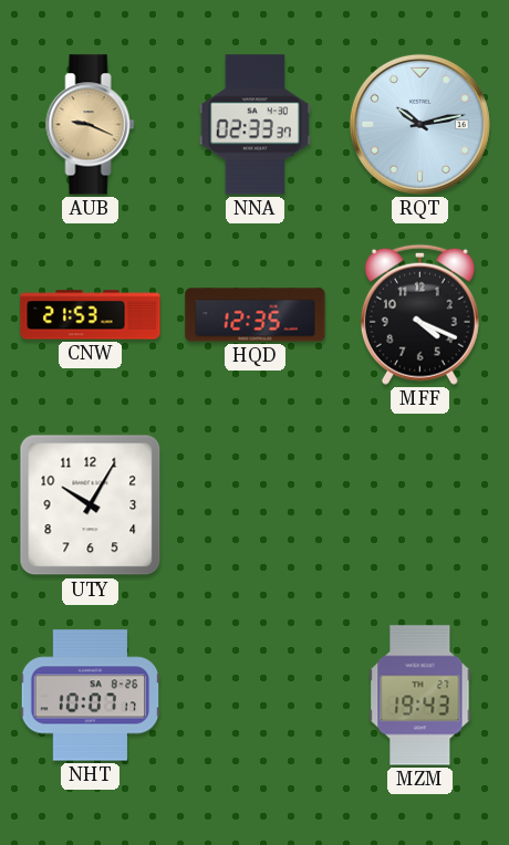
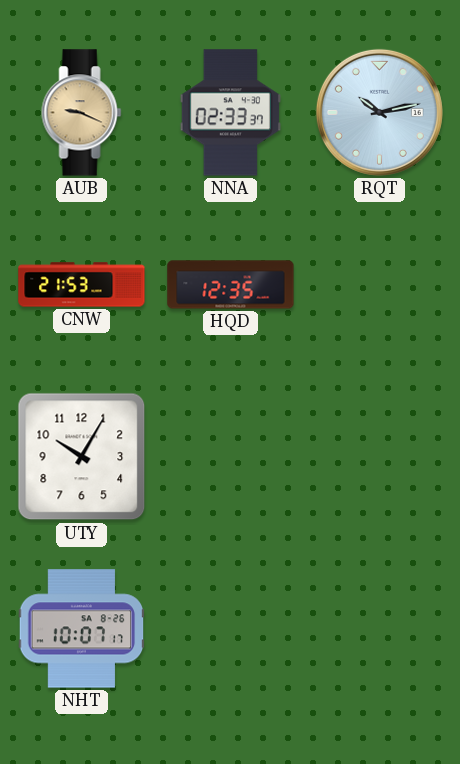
MFF: 4:19 -> none
MZM: 19:43 -> none
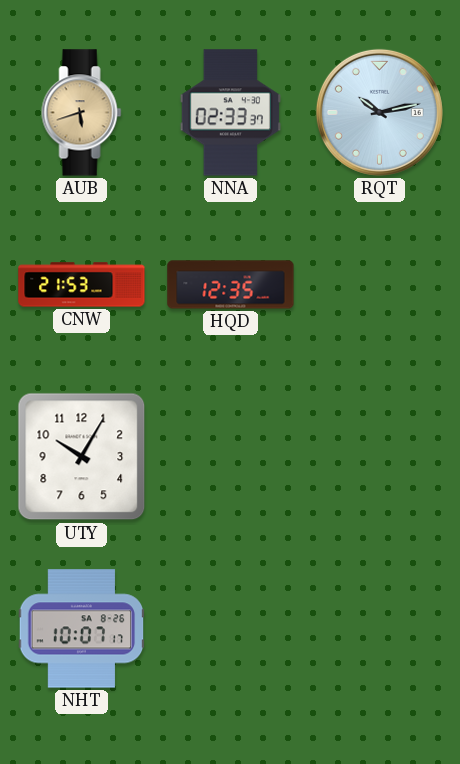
AUB: 9:19 -> 5:42
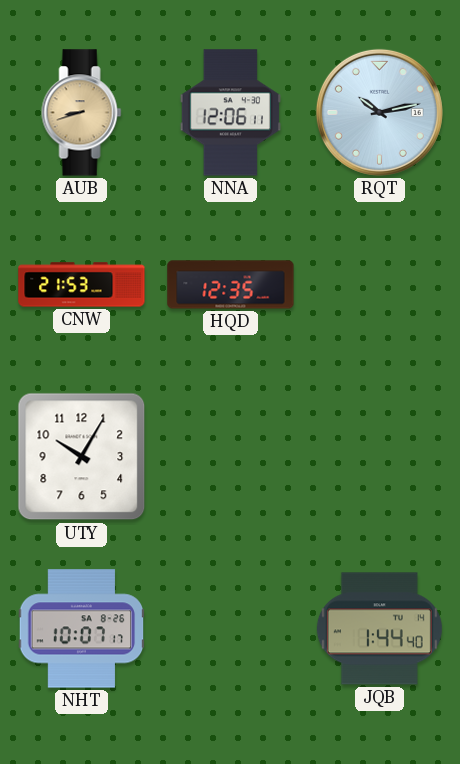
AUB: 5:42 -> 8:42
NNA: 02:33 -> 12:06
JQB: none -> 1:44
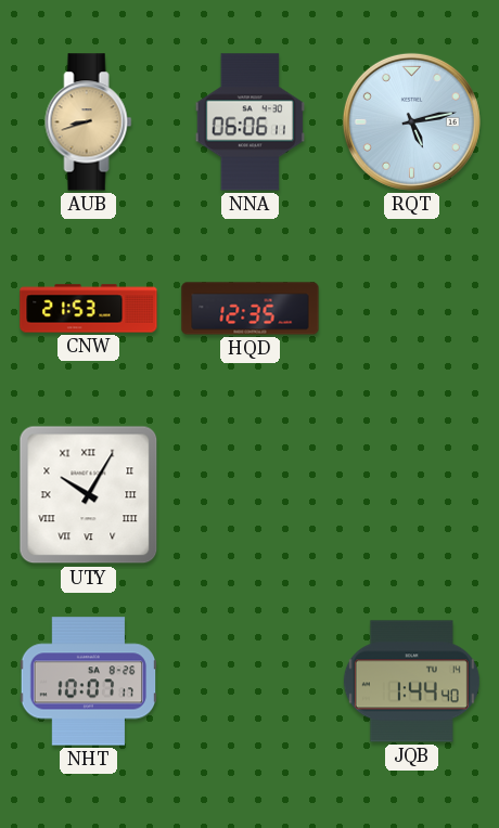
NNA: 12:06 -> 06:06
RQT: 10:13 -> 5:13
UTY numerals: Arabic -> Roman
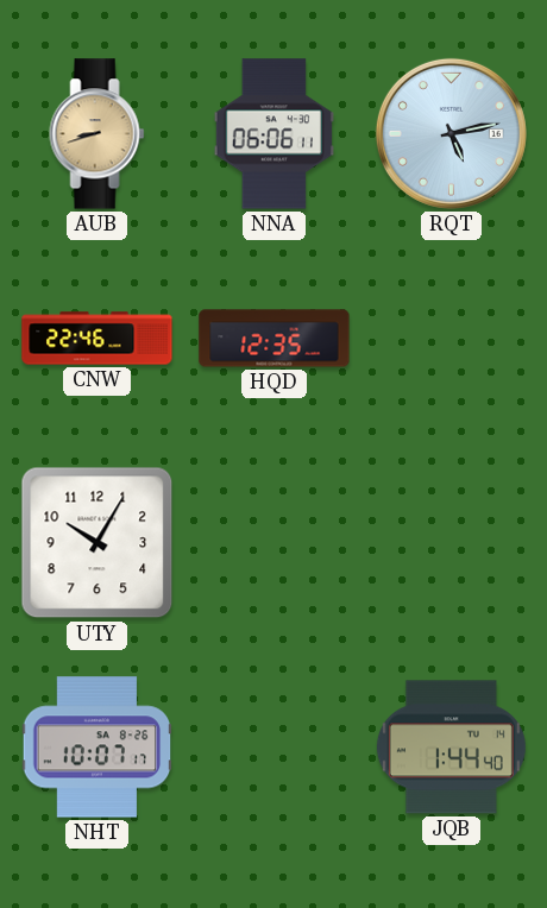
CNW: 21:53 -> 22:46
UTY numerals: Roman -> Arabic
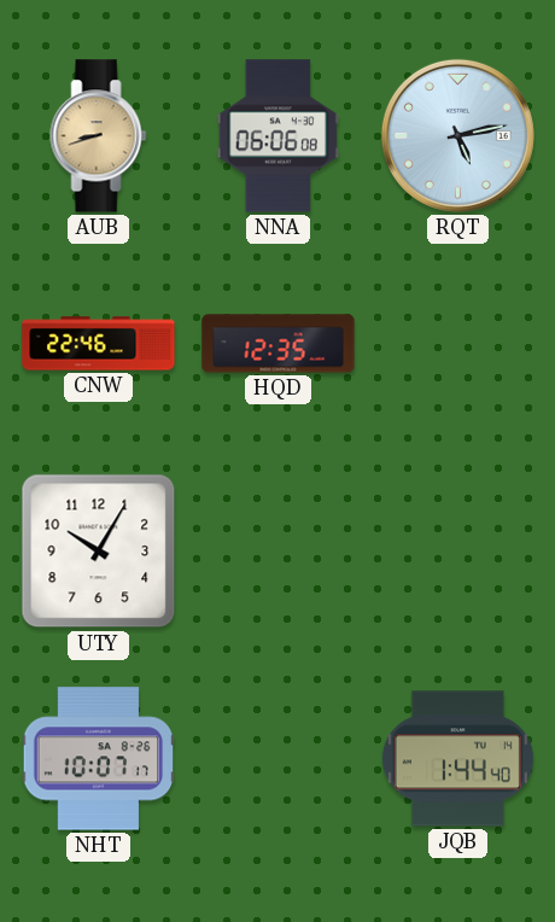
NNA: 06:06:11 -> 06:06:08
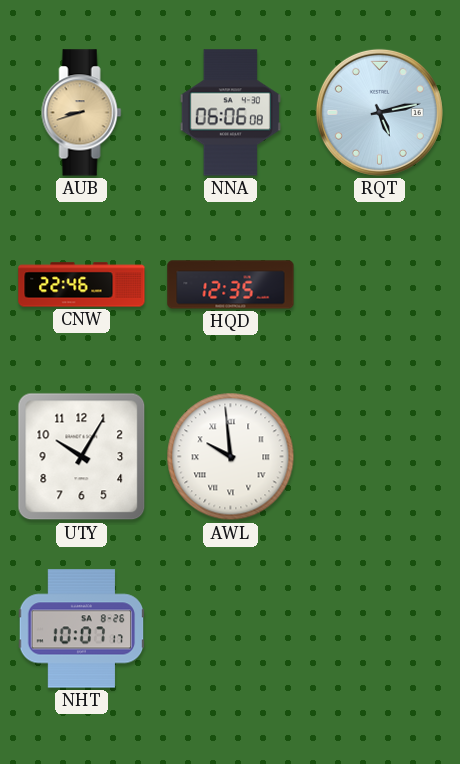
AWL: none -> 9:59
JQB: 1:44 -> none
